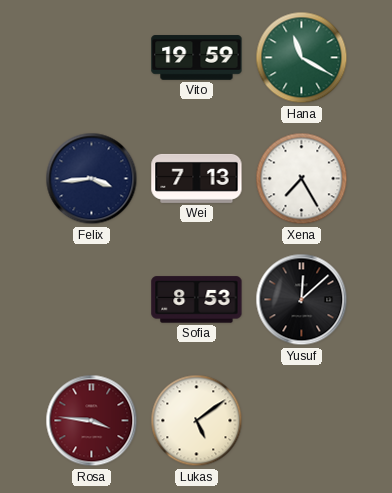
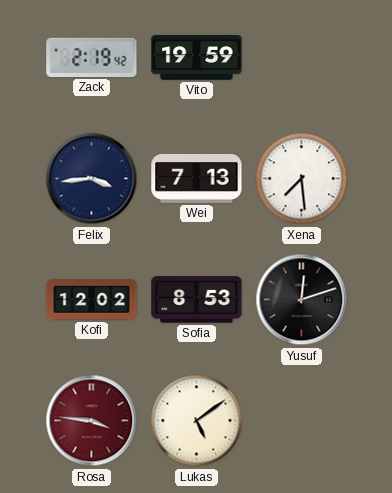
Zack: none -> 2:19
Hana: 11:20 -> none
Xena: 7:25 -> 7:29
Kofi: none -> 12:02
Yusuf: 12:08 -> 12:12
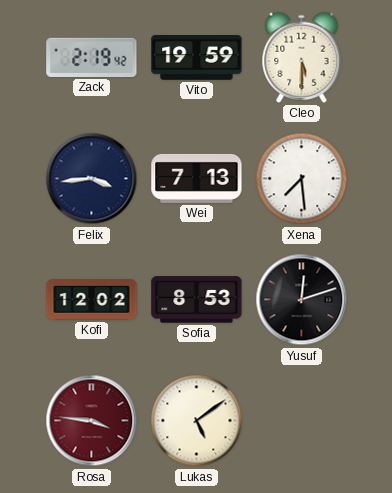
Cleo: none -> 5:30
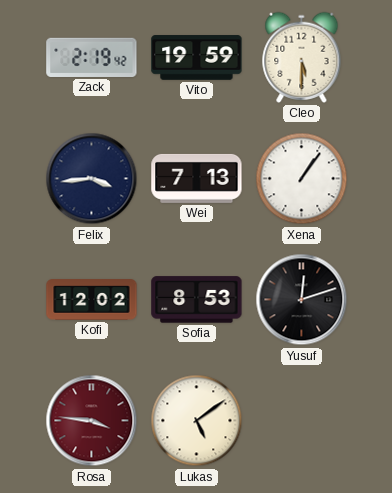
Xena: 7:29 -> 1:06
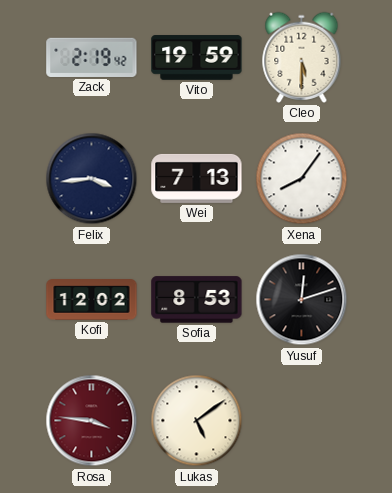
Xena: 1:06 -> 8:06
